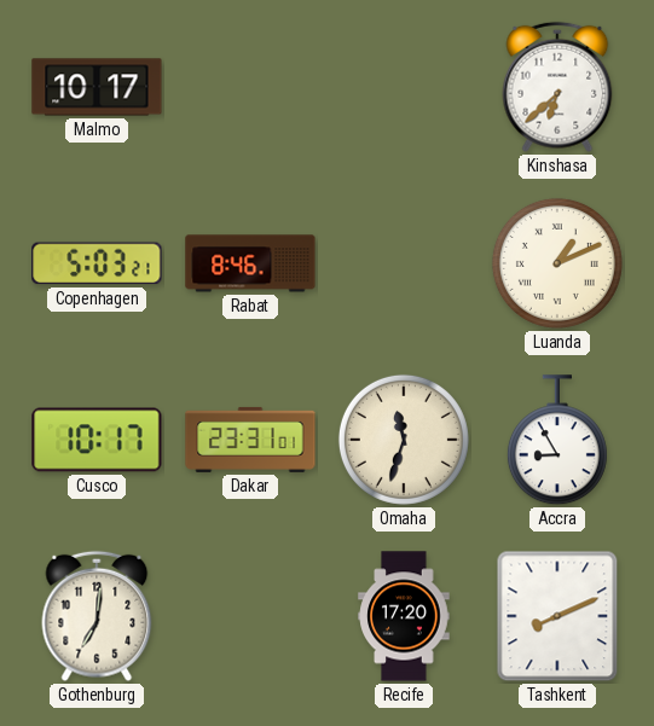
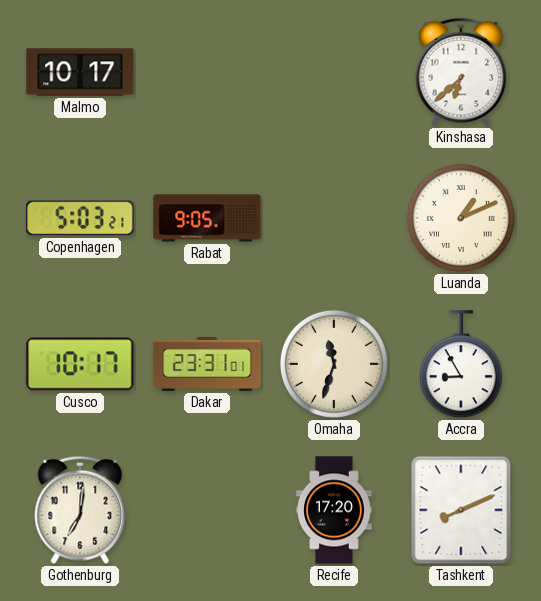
Rabat: 8:46 -> 9:05
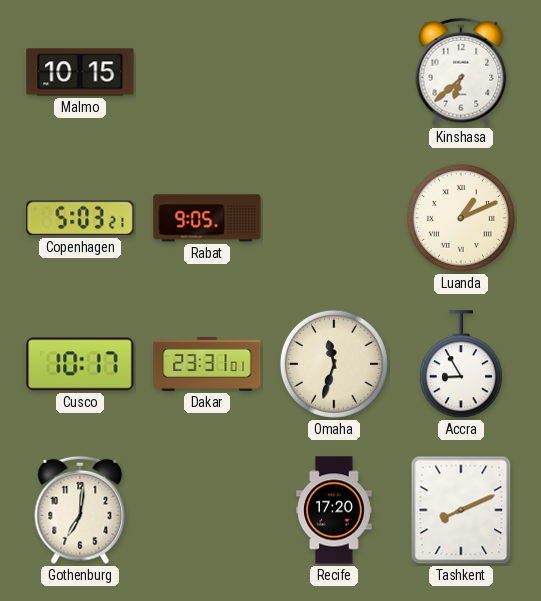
Malmo: 10:17 -> 10:15
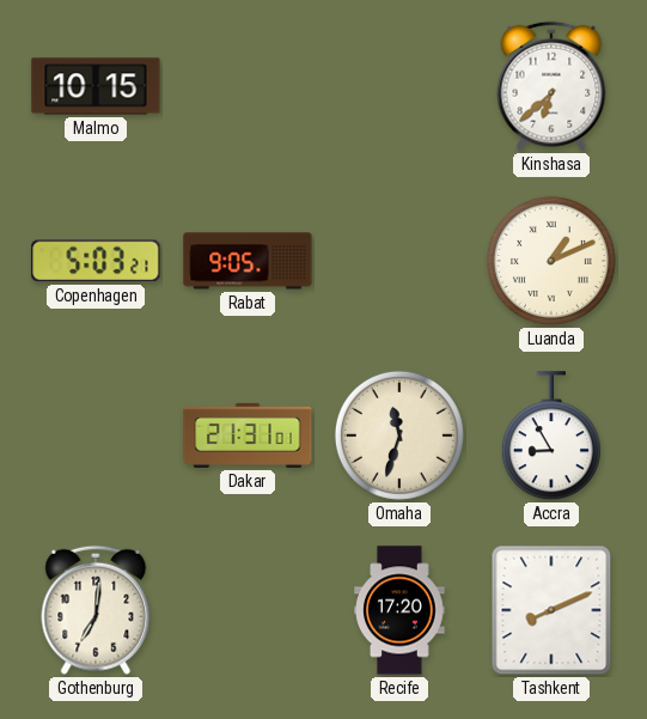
Cusco: 10:17 -> none
Dakar: 23:31 -> 21:31
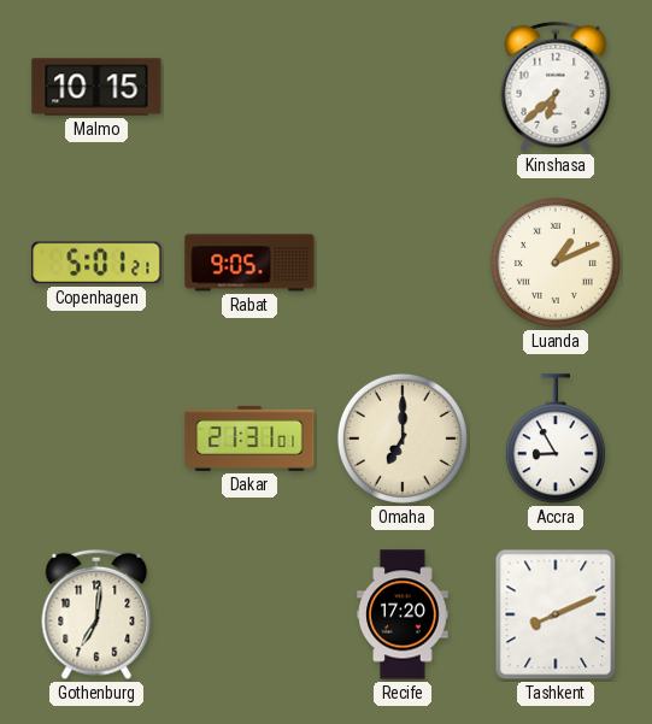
Copenhagen: 5:03 -> 5:01
Omaha: 11:33 -> 7:00
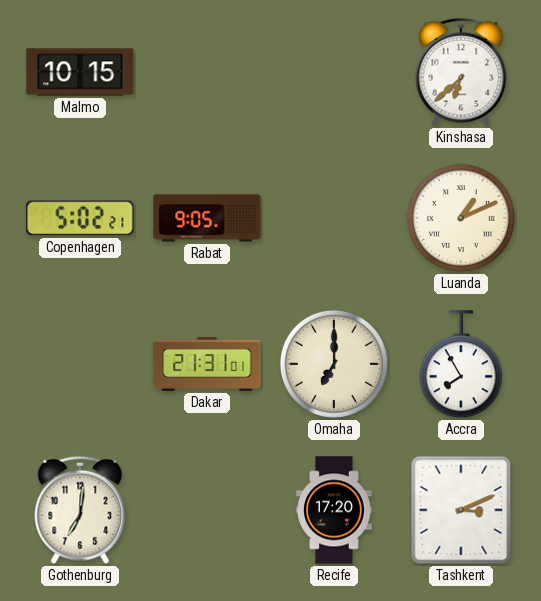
Copenhagen: 5:01 -> 5:02
Accra: 8:55 -> 7:55
Tashkent: 8:11 -> 3:11
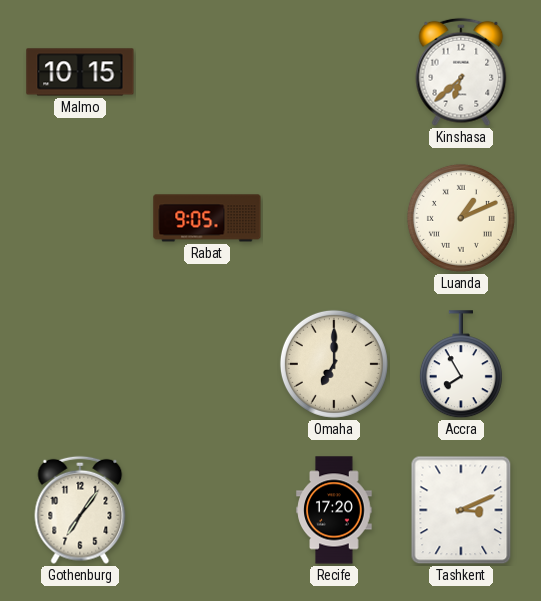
Copenhagen: 5:02 -> none
Dakar: 21:31 -> none
Gothenburg: 7:01 -> 7:06
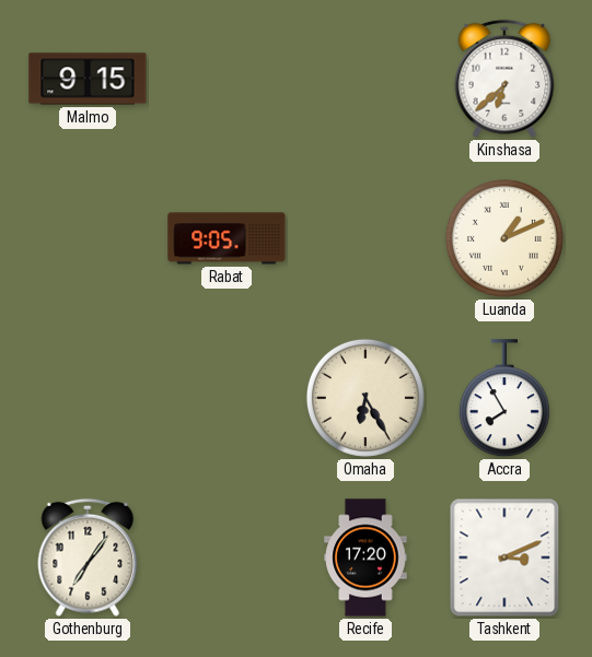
Malmo: 10:15 -> 9:15
Omaha: 7:00 -> 6:25
